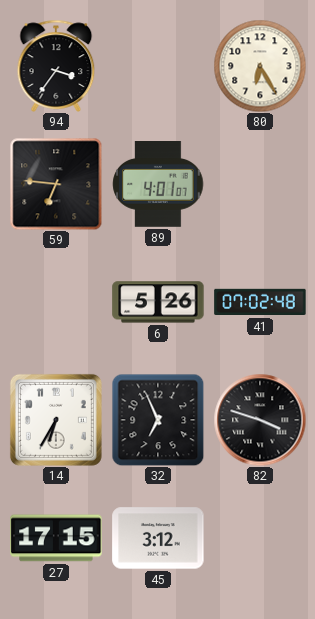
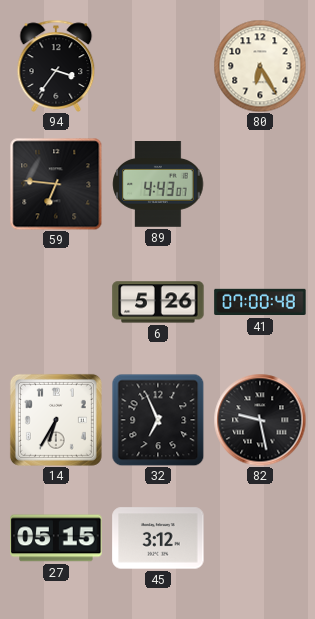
89: 4:01 -> 4:43
41: 07:02 -> 07:00
82: 3:48 -> 9:28
27: 17:15 -> 05:15
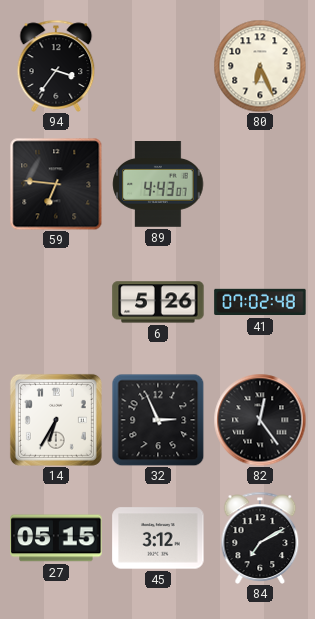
80: 6:25 -> 6:26
41: 07:00 -> 07:02
32: 6:56 -> 2:56
82: 9:28 -> 12:24
84: none -> 7:10
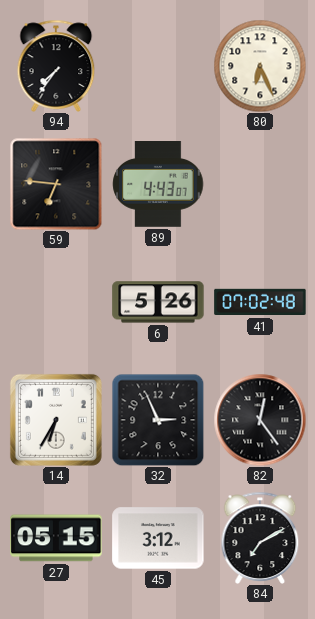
94: 3:36 -> 7:36
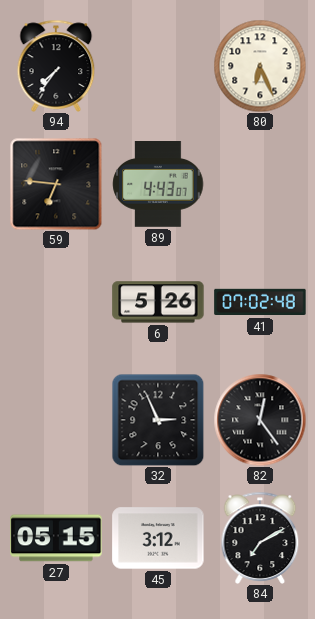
14: 6:35 -> none
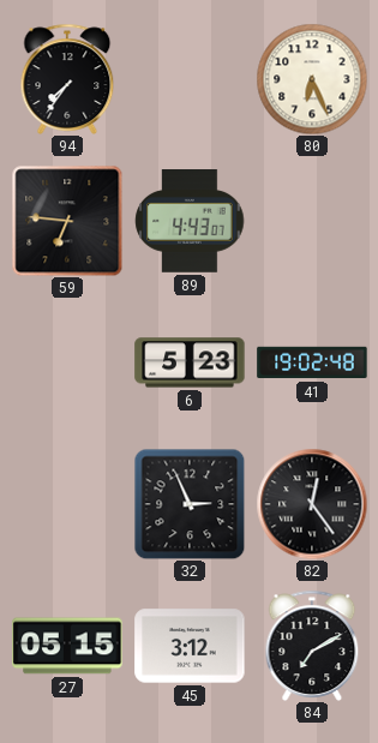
6: 5:26 -> 5:23
41: 07:02 -> 19:02
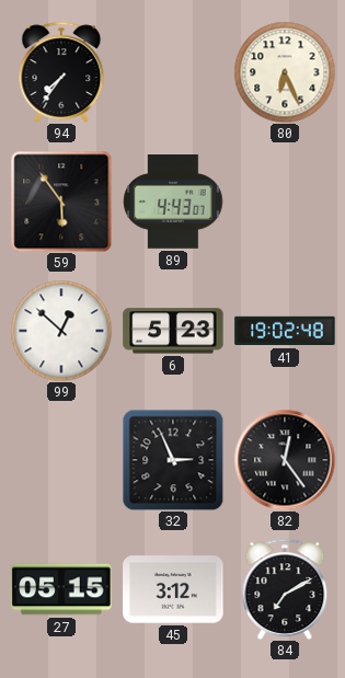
59: 6:46 -> 5:54
99: none -> 12:52
